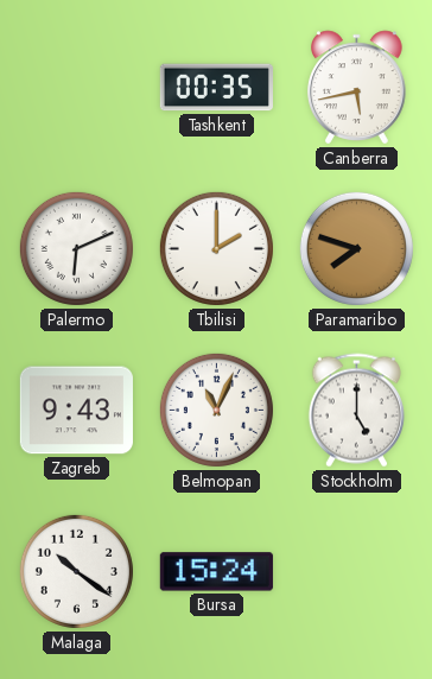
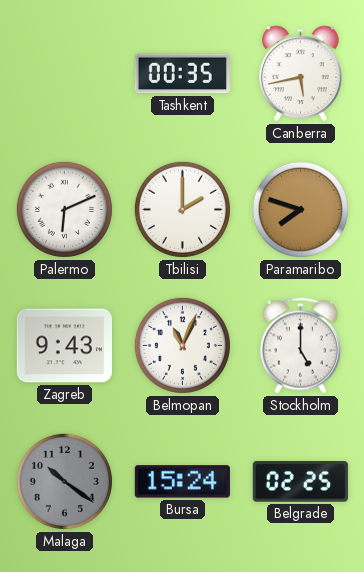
Malaga dial: white -> grey
Belgrade: none -> 02:25
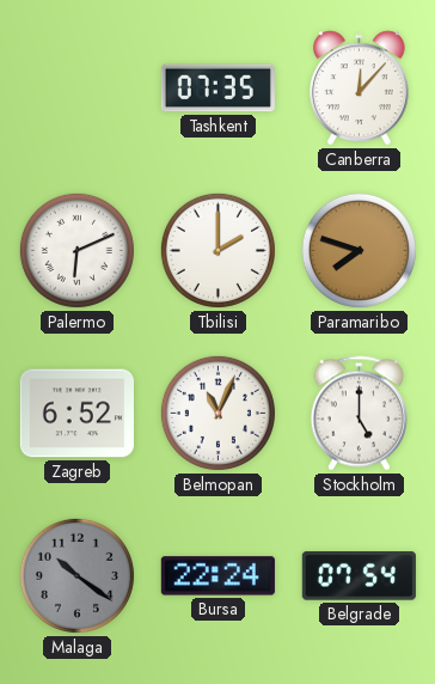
Tashkent: 00:35 -> 07:35
Canberra: 5:43 -> 12:07
Zagreb: 9:43 -> 6:52
Bursa: 15:24 -> 22:24
Belgrade: 02:25 -> 07:54
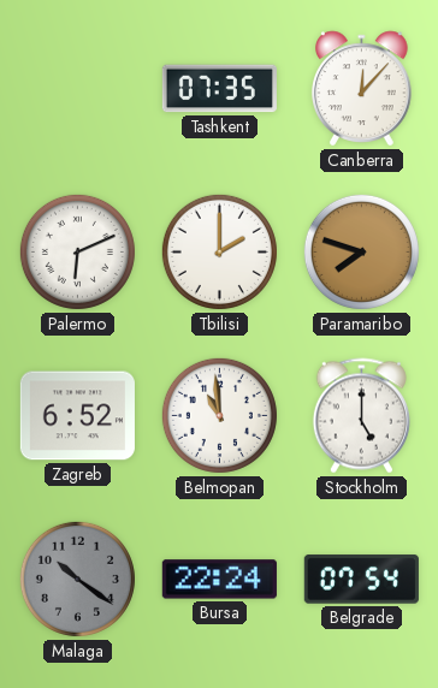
Belmopan: 11:04 -> 10:59
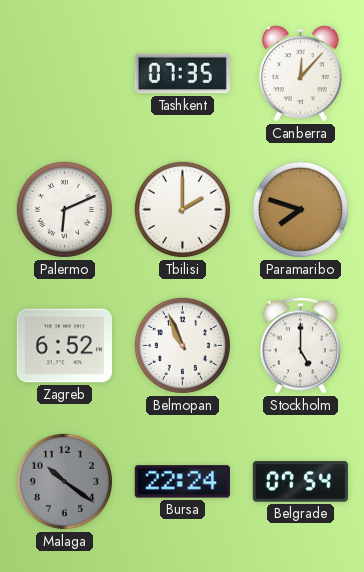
Belmopan: 10:59 -> 10:56
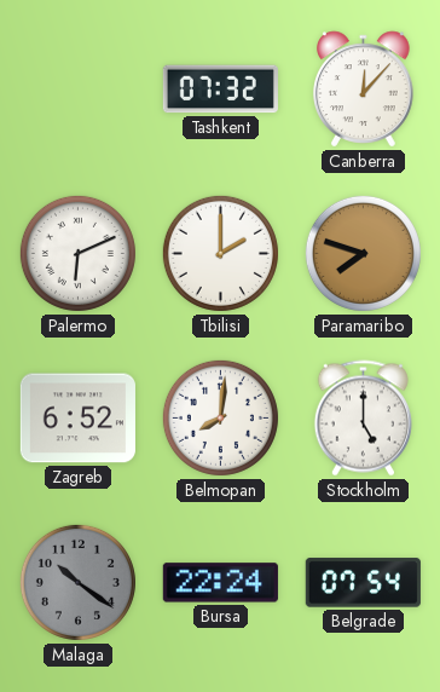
Tashkent: 07:35 -> 07:32
Belmopan: 10:56 -> 8:01
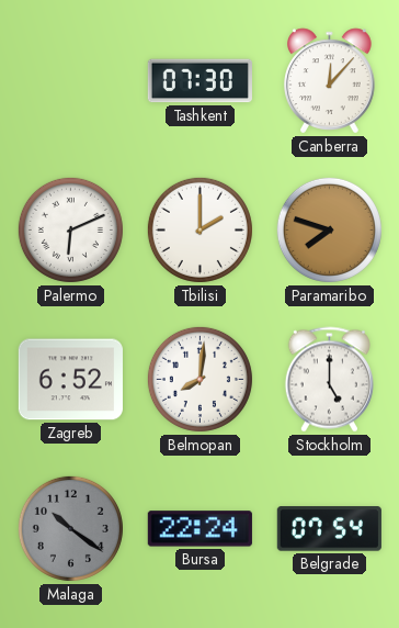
Tashkent: 07:32 -> 07:30
